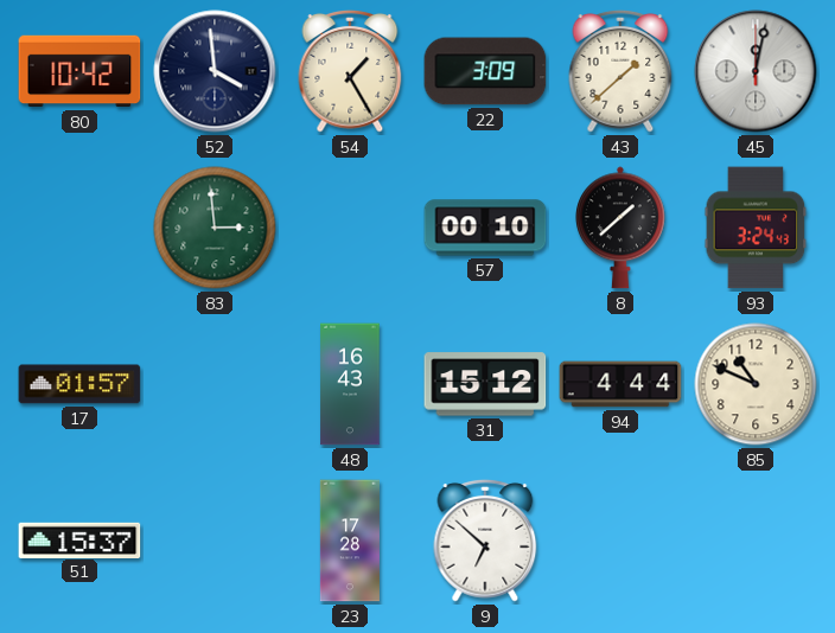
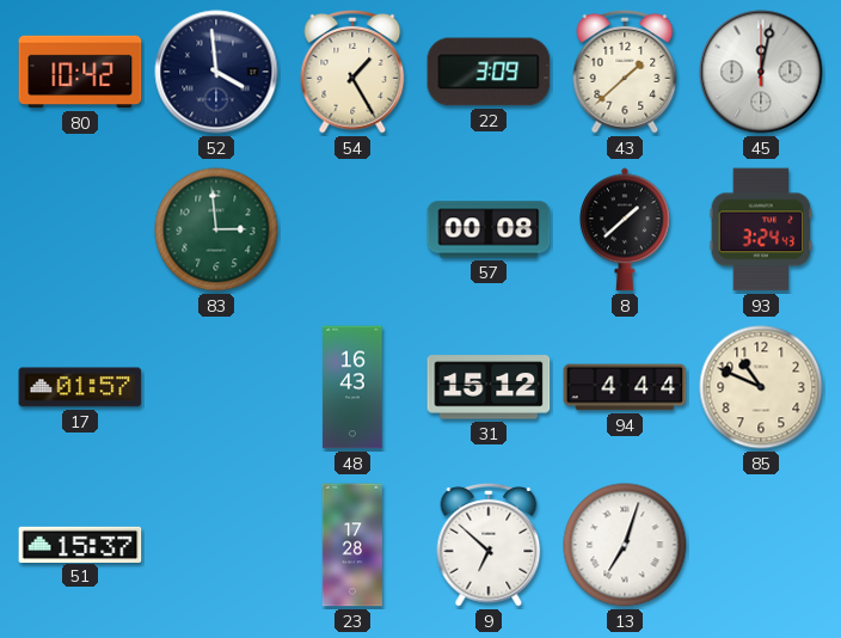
57: 00:10 -> 00:08
13: none -> 7:03
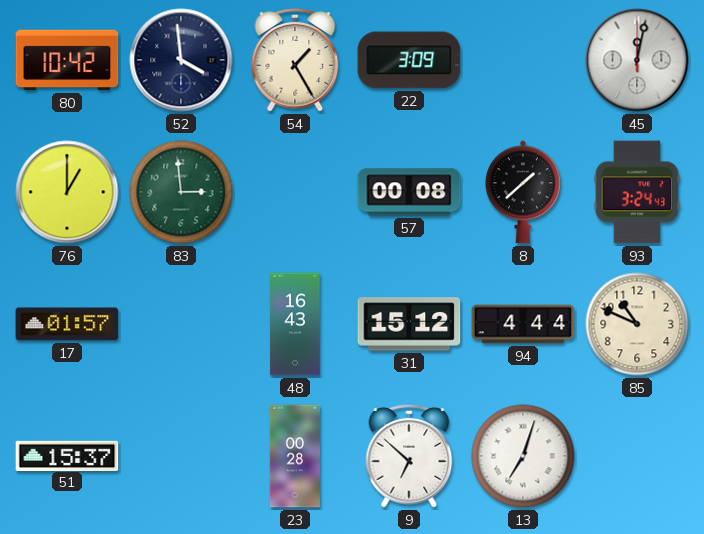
43: 1:38 -> none
76: none -> 1:00
23: 17:28 -> 00:28
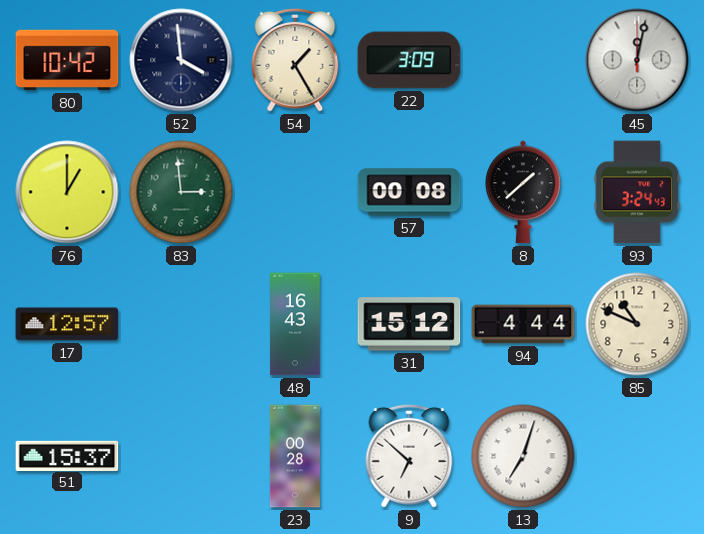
17: 01:57 -> 12:57
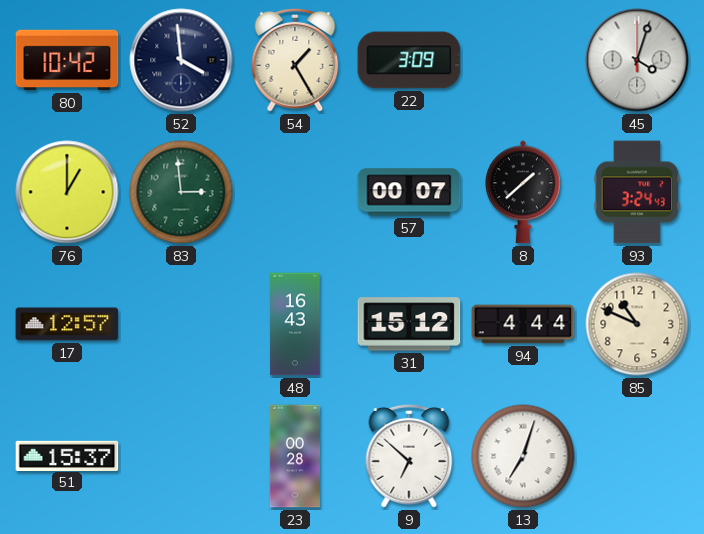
45: 12:02 -> 4:03
57: 00:08 -> 00:07
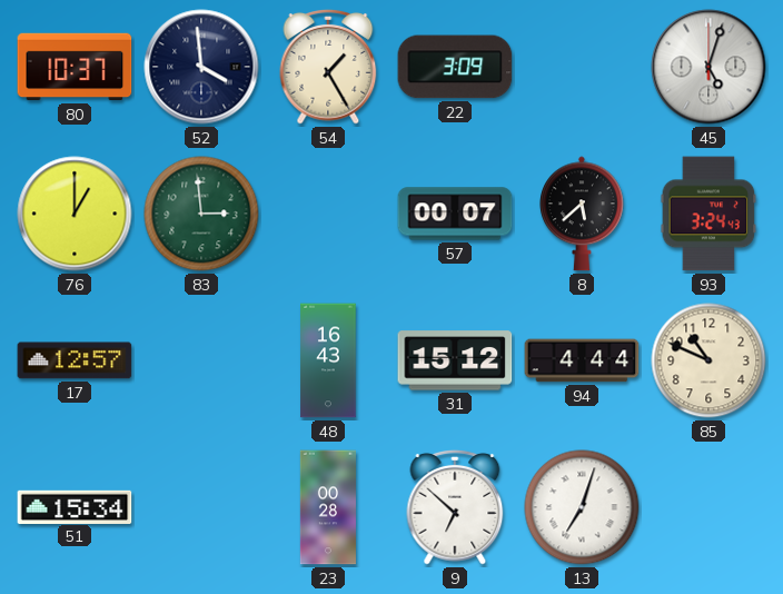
80: 10:42 -> 10:37
45: 4:03 -> 5:03
8: 1:38 -> 5:38
51: 15:37 -> 15:34
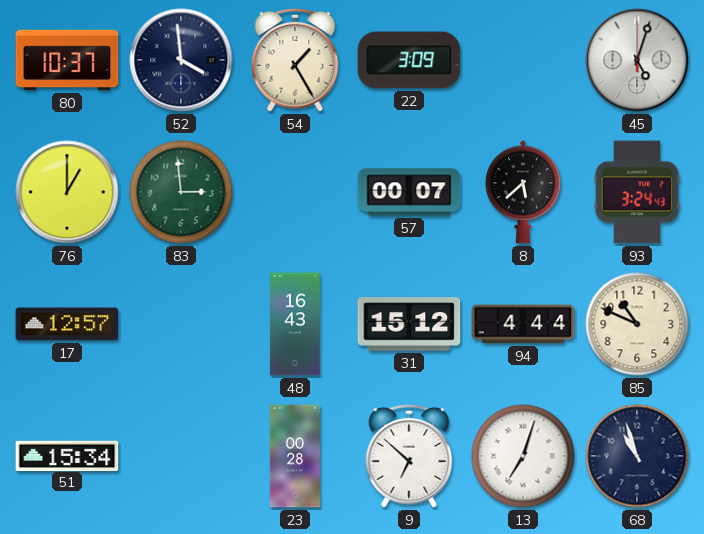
68: none -> 10:57
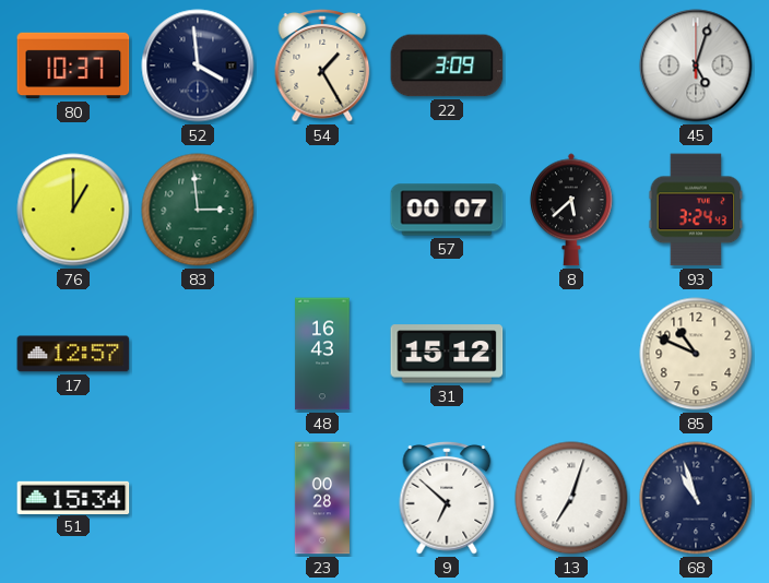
94: 4:44 -> none
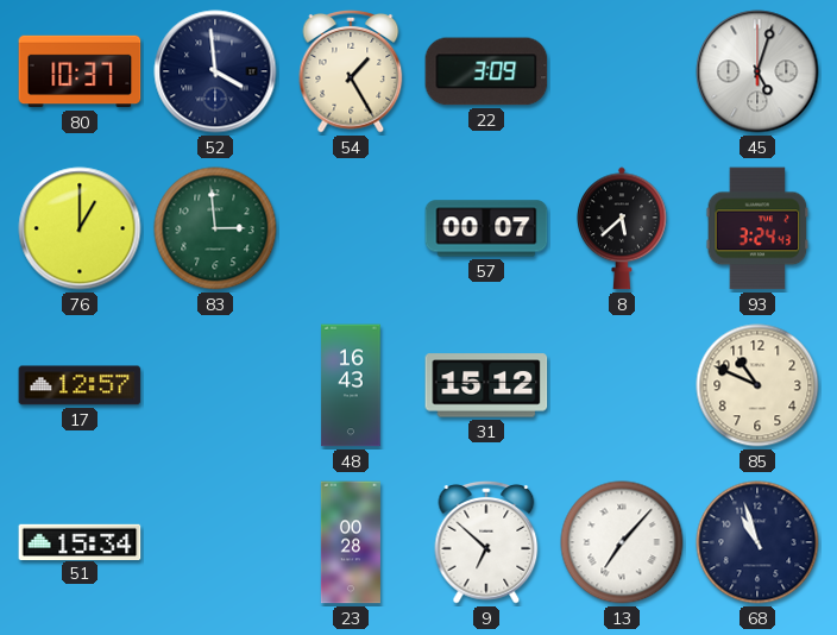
13: 7:03 -> 7:07
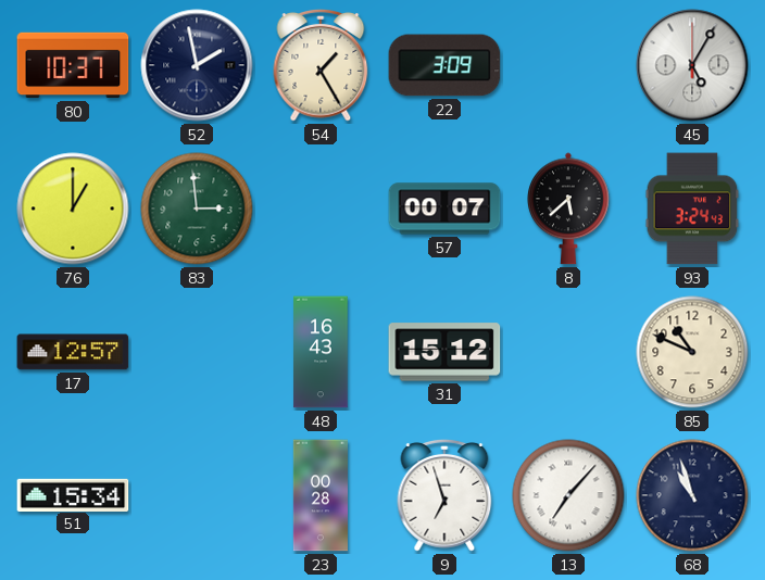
52: 3:59 -> 1:58
45: 5:03 -> 5:05
9: 6:52 -> 6:57
